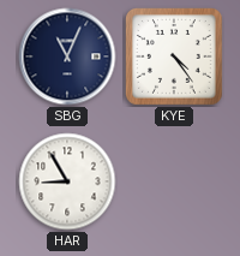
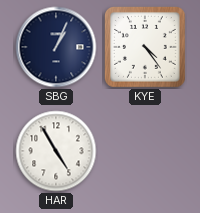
SBG: 11:04 -> 1:04
HAR: 8:55 -> 4:55
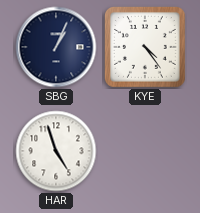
HAR: 4:55 -> 4:57
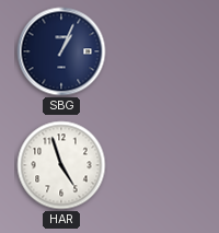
KYE: 4:24 -> none
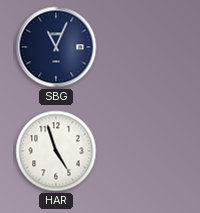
SBG: 1:04 -> 11:04
